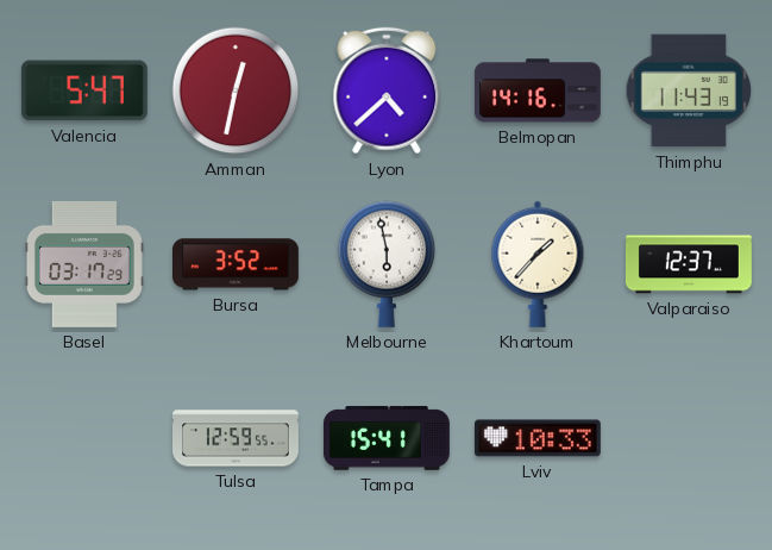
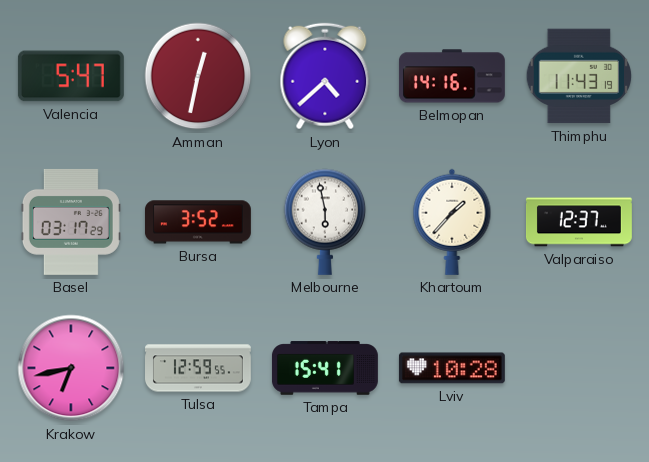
Krakow: none -> 6:43
Lviv: 10:33 -> 10:28
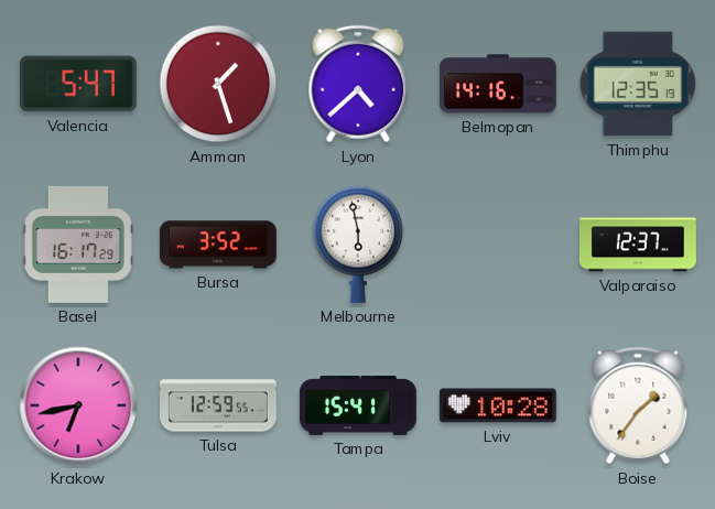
Amman: 12:32 -> 1:27
Thimphu: 11:43 -> 12:35
Basel: 03:17 -> 16:17
Khartoum: 1:37 -> none
Boise: none -> 1:36
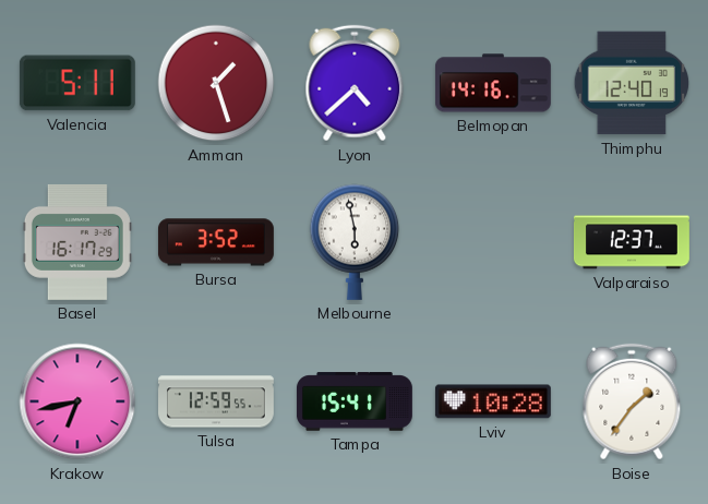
Valencia: 5:47 -> 5:11
Thimphu: 12:35 -> 12:40
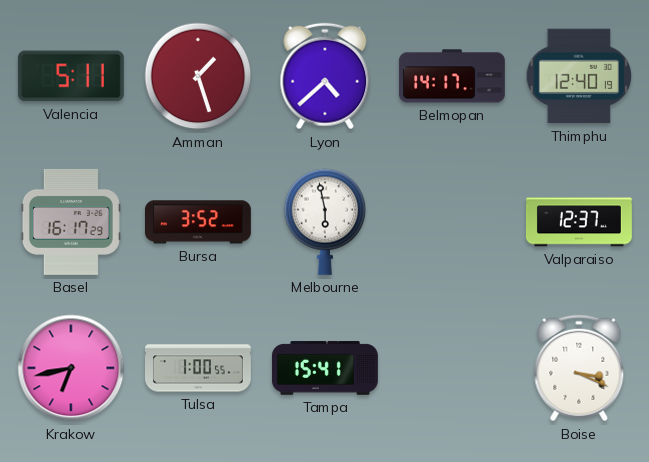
Belmopan: 14:16 -> 14:17
Tulsa: 12:59 -> 1:00
Lviv: 10:28 -> none
Boise: 1:36 -> 3:19
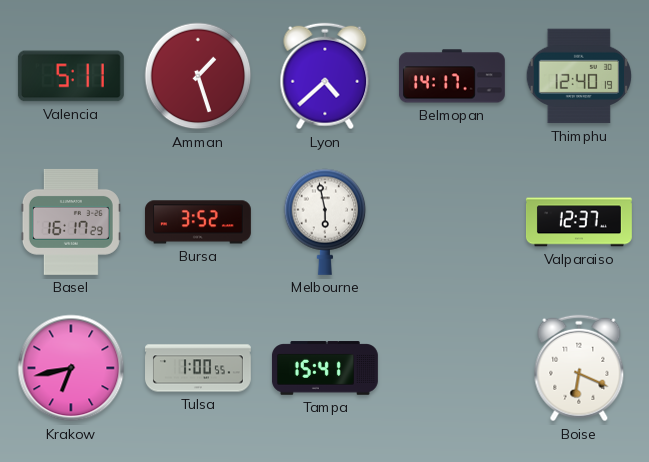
Boise: 3:19 -> 6:19
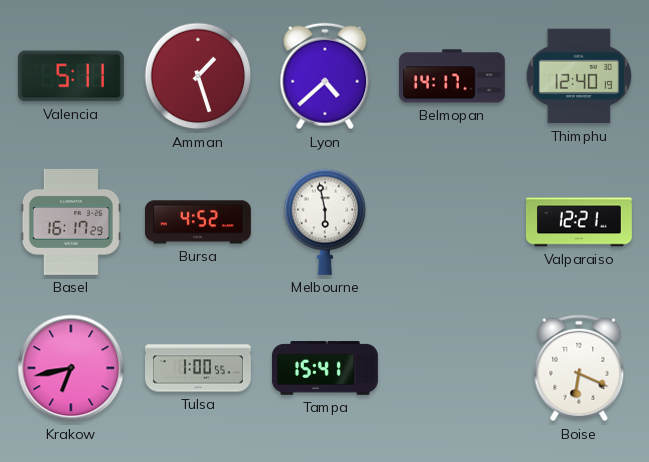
Bursa: 3:52 -> 4:52
Valparaiso: 12:37 -> 12:21
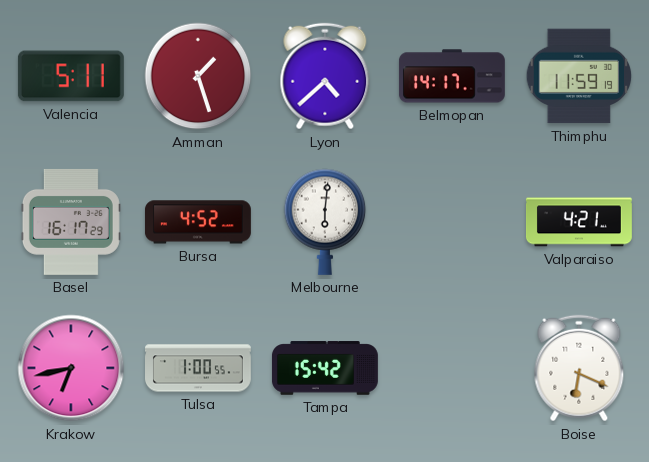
Thimphu: 12:40 -> 11:59
Melbourne: 5:58 -> 6:01
Valparaiso: 12:21 -> 4:21
Tampa: 15:41 -> 15:42
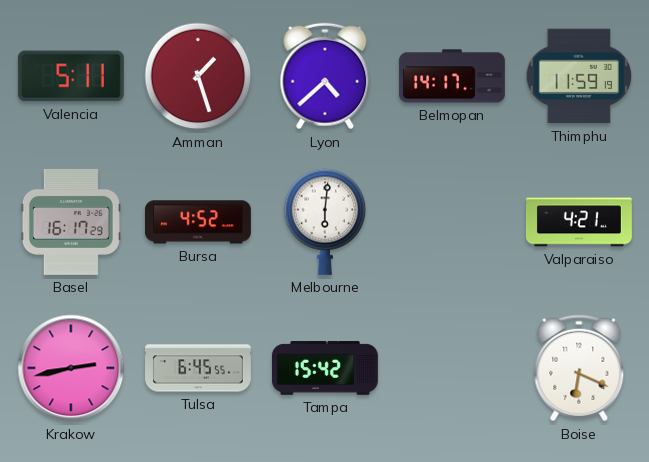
Krakow: 6:43 -> 2:43
Tulsa: 1:00 -> 6:45
